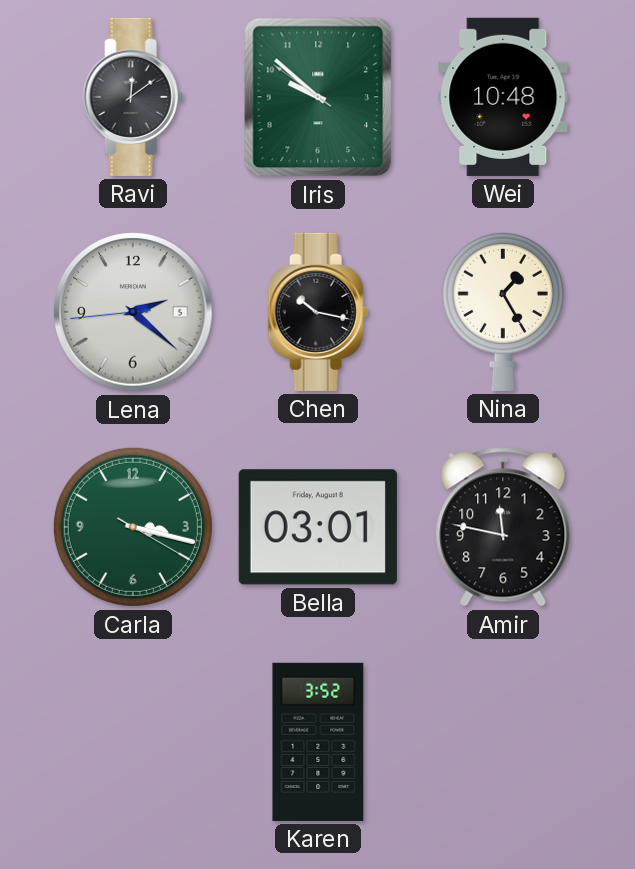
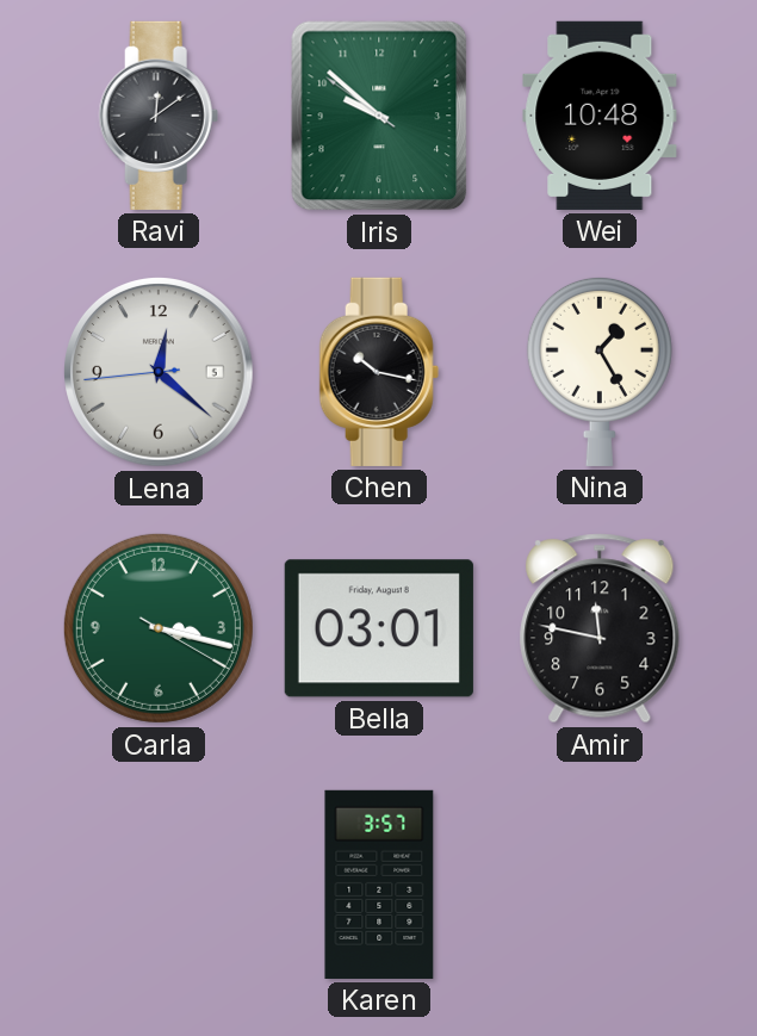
Lena: 2:21 -> 12:21
Karen: 3:52 -> 3:57
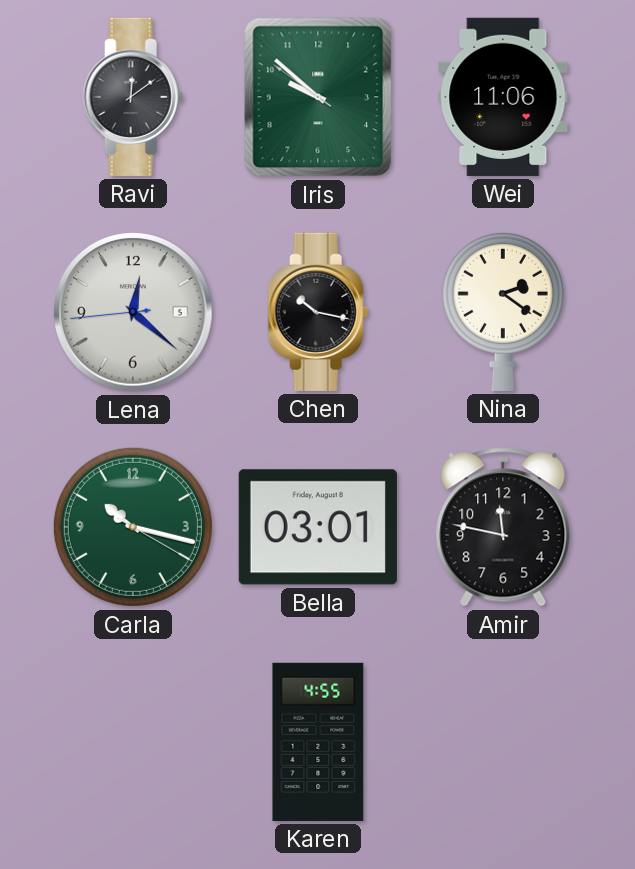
Wei: 10:48 -> 11:06
Nina: 1:25 -> 2:21
Carla: 3:17 -> 10:17
Karen: 3:57 -> 4:55
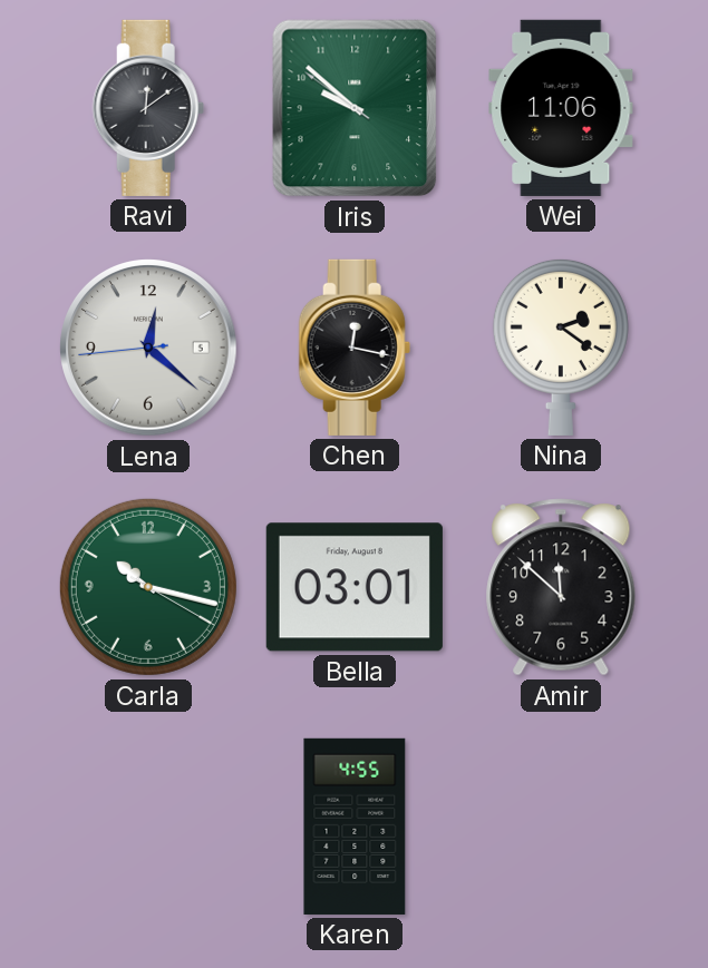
Chen: 10:17 -> 12:17
Amir: 11:47 -> 11:52
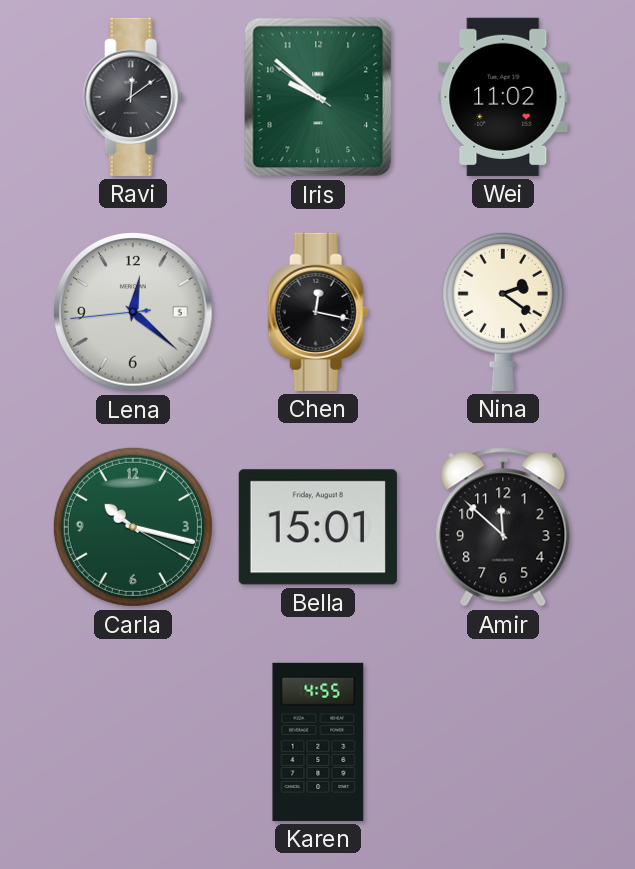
Wei: 11:06 -> 11:02
Bella: 03:01 -> 15:01
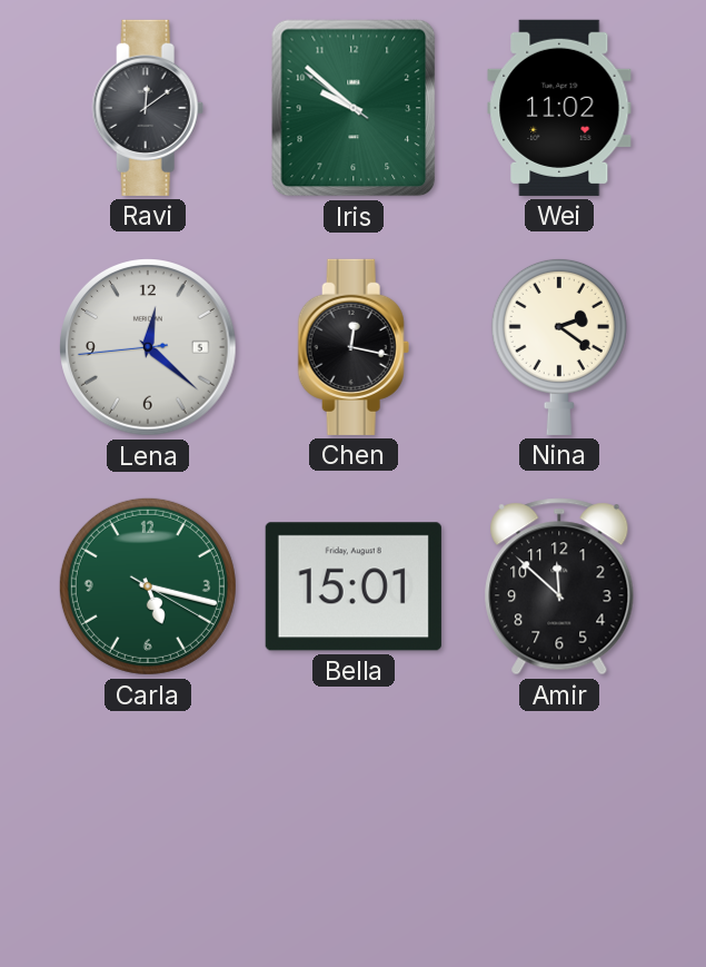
Carla: 10:17 -> 5:17
Karen: 4:55 -> none
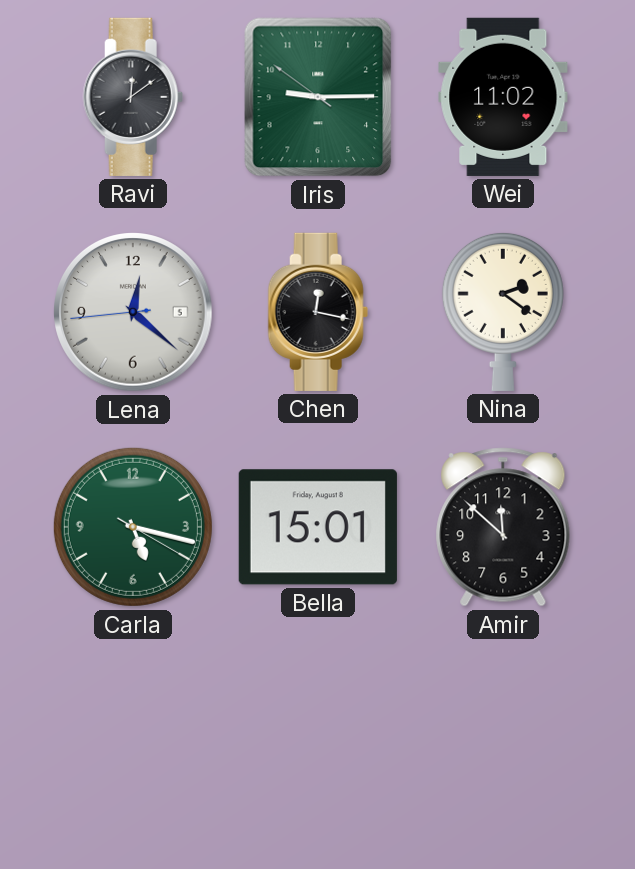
Iris: 9:51 -> 9:14
